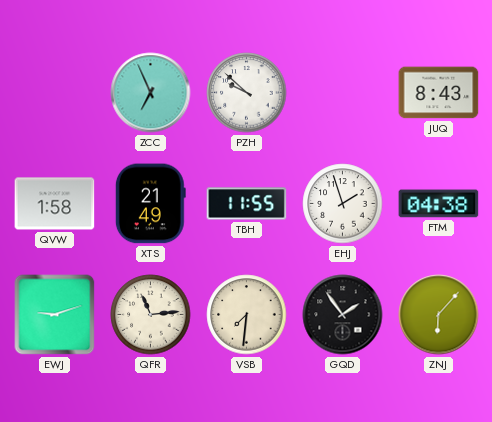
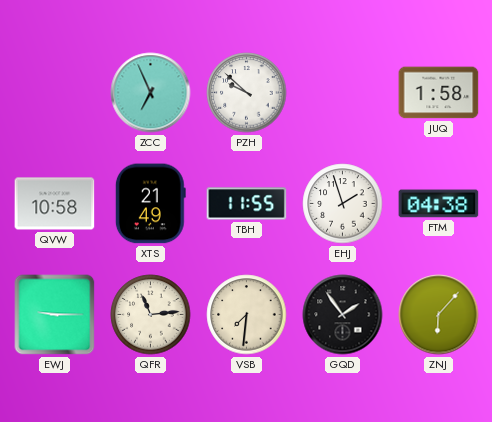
JUQ: 8:43 -> 1:58
QVW: 1:58 -> 10:58
EWJ: 9:12 -> 9:15
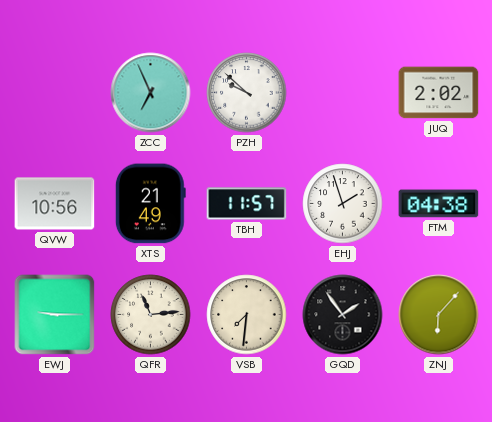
JUQ: 1:58 -> 2:02
QVW: 10:58 -> 10:56
TBH: 11:55 -> 11:57
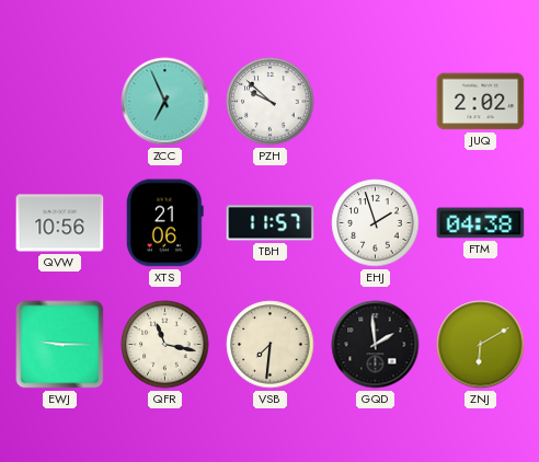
XTS: 21:49 -> 21:06
QFR: 11:14 -> 11:17
GQD: 1:54 -> 1:59
ZNJ: 6:07 -> 6:10
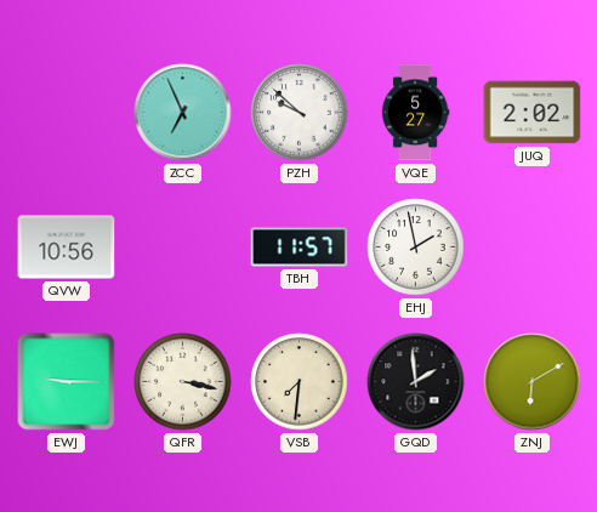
VQE: none -> 5:27
XTS: 21:06 -> none
EHJ: 1:57 -> 1:58
FTM: 04:38 -> none
QFR: 11:17 -> 3:17
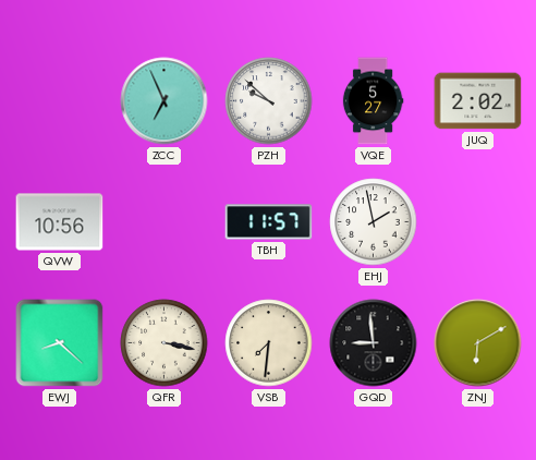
EWJ: 9:15 -> 8:22
GQD: 1:59 -> 8:59
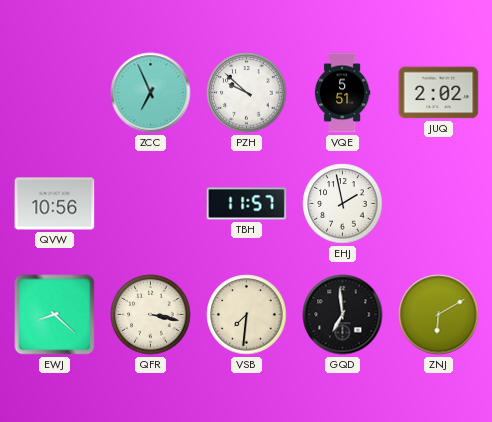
VQE: 5:27 -> 5:51
GQD: 8:59 -> 6:59
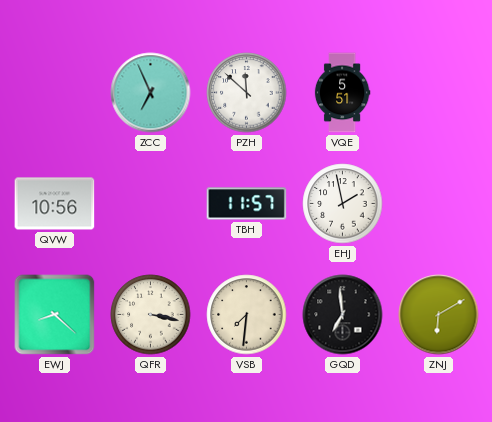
PZH: 9:52 -> 11:52
JUQ: 2:02 -> none
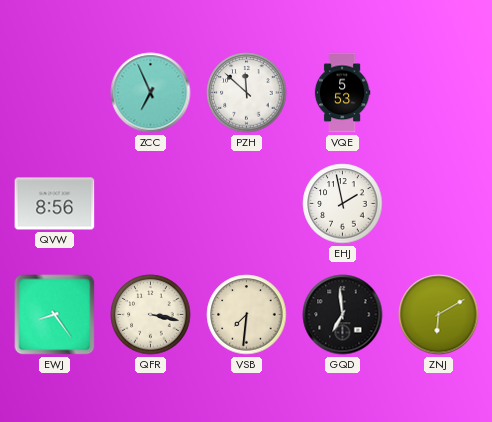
VQE: 5:51 -> 5:53
QVW: 10:56 -> 8:56
TBH: 11:57 -> none
EWJ: 8:22 -> 8:24
